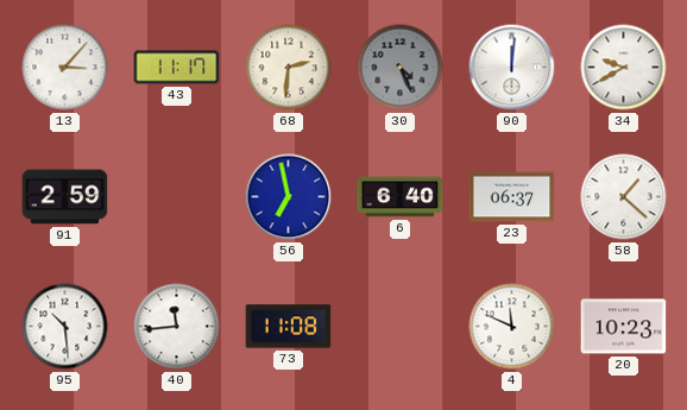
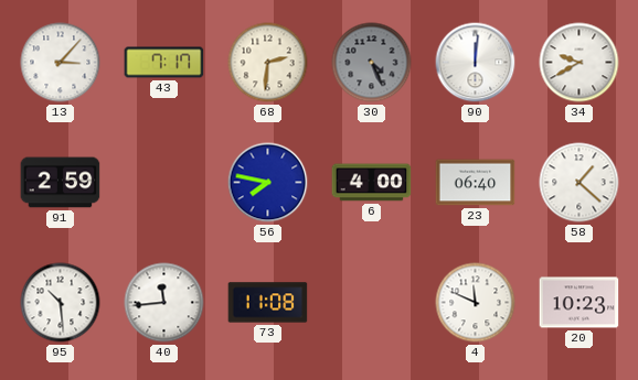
43: 11:17 -> 7:17
56: 6:58 -> 7:47
6: 6:40 -> 4:00
23: 06:37 -> 06:40
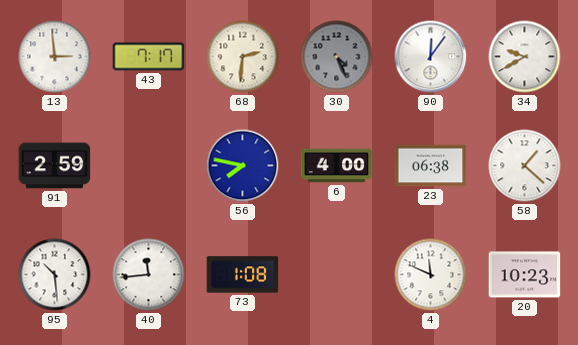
13: 3:07 -> 2:59
90: 12:01 -> 12:06
23: 06:40 -> 06:38
73: 11:08 -> 1:08
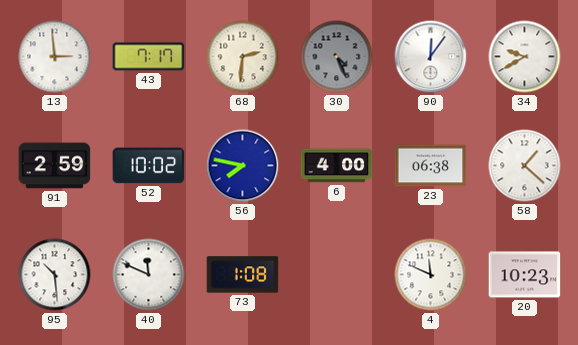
52: none -> 10:02
40: 11:44 -> 11:49
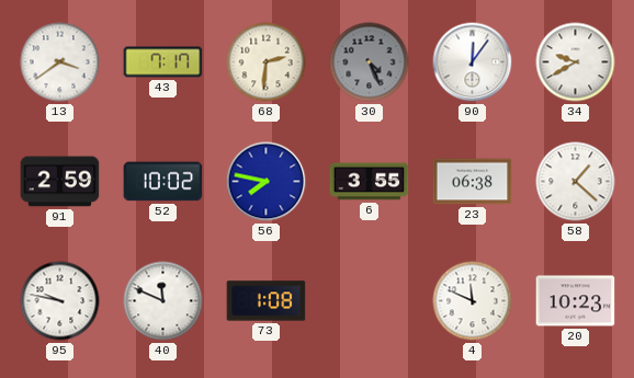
13: 2:59 -> 3:39
6: 4:00 -> 3:55
95: 10:29 -> 9:47
